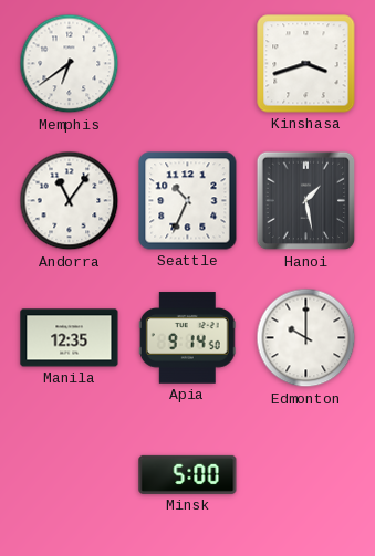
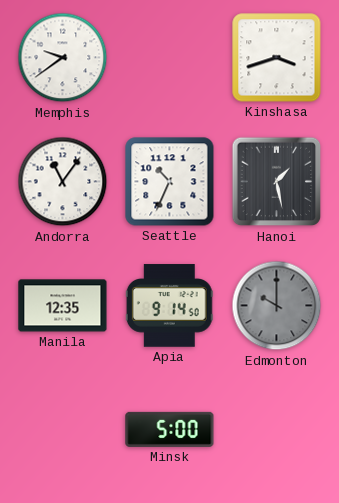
Memphis: 6:39 -> 9:39
Edmonton dial: white -> grey
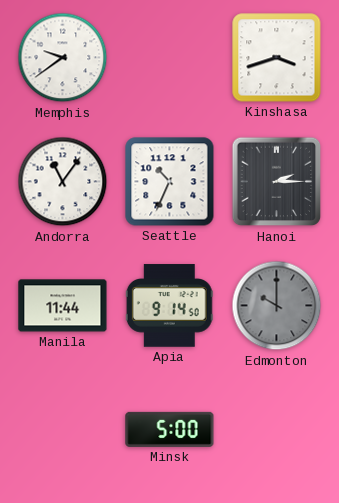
Hanoi: 1:28 -> 2:15
Manila: 12:35 -> 11:44
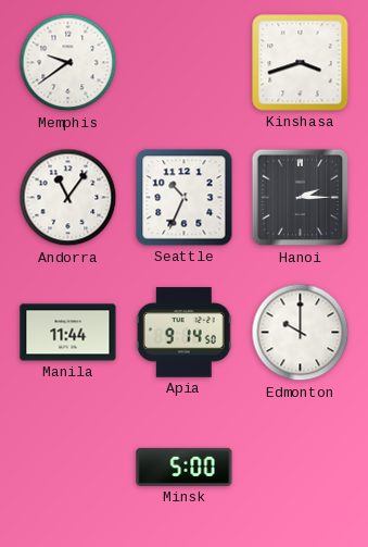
Edmonton dial: grey -> white
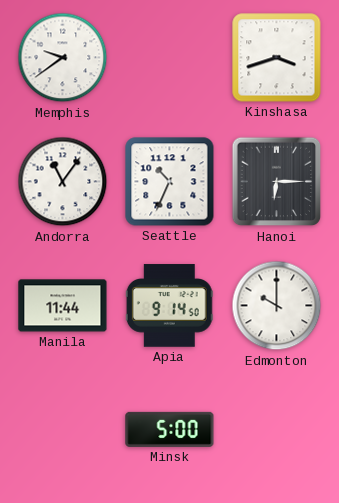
Hanoi: 2:15 -> 6:15
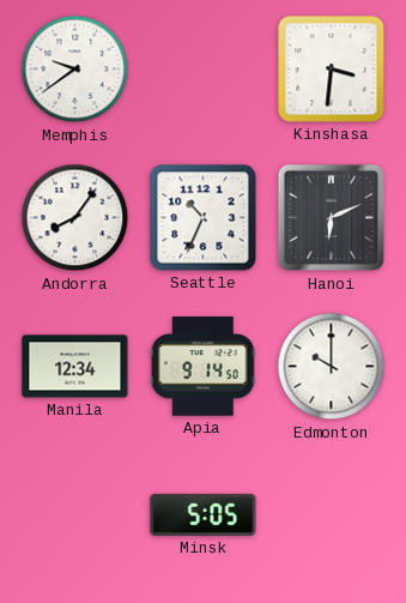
Kinshasa: 3:42 -> 3:31
Andorra: 11:06 -> 8:06
Hanoi: 6:15 -> 6:11
Manila: 11:44 -> 12:34
Minsk: 5:00 -> 5:05
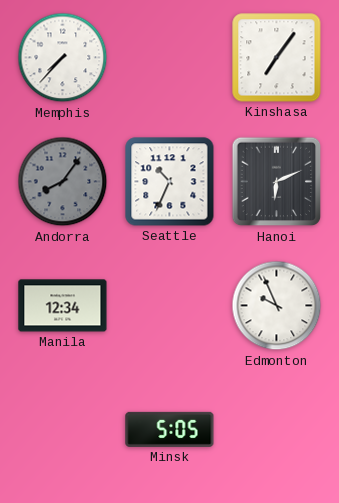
Memphis: 9:39 -> 7:37
Kinshasa: 3:31 -> 7:06
Andorra dial: white -> grey
Apia: 9:14 -> none
Edmonton: 10:00 -> 9:56
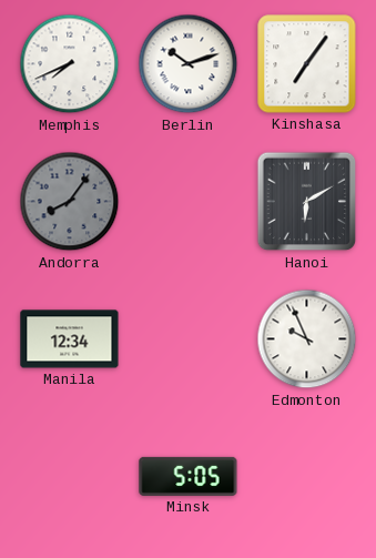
Memphis: 7:37 -> 7:41
Berlin: none -> 10:12
Seattle: 10:34 -> none
Hanoi: 6:11 -> 6:10
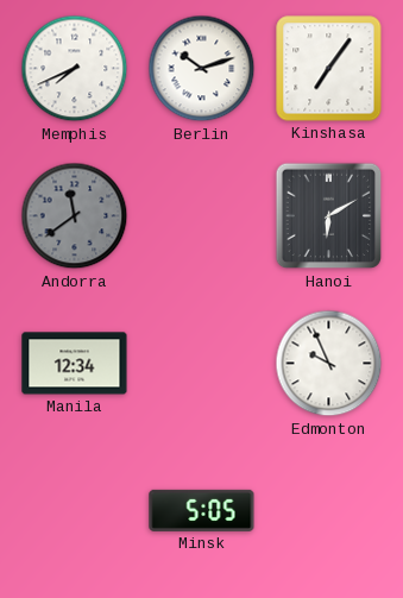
Andorra: 8:06 -> 11:39
